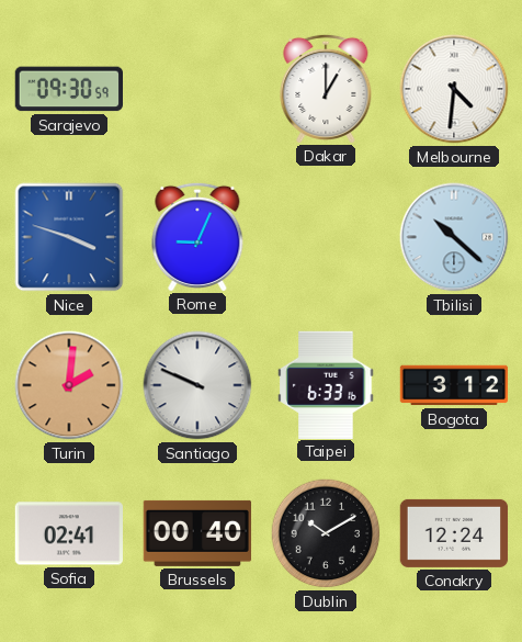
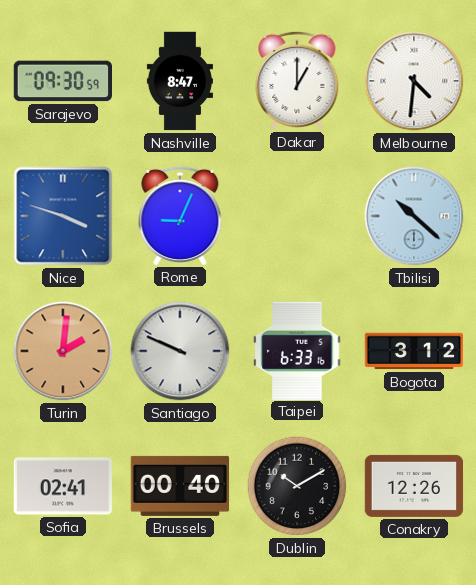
Nashville: none -> 8:47
Conakry: 12:24 -> 12:26
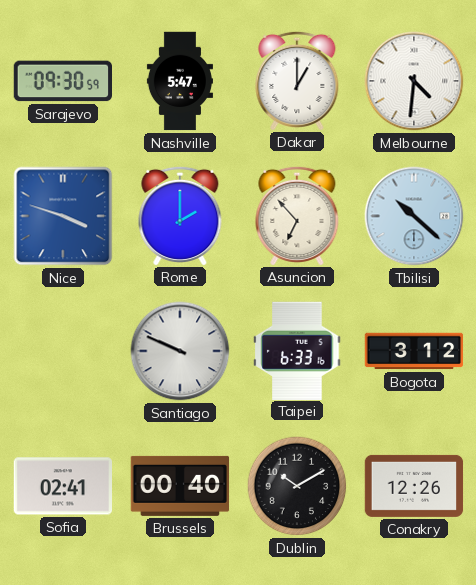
Nashville: 8:47 -> 5:47
Rome: 9:04 -> 2:00
Asuncion: none -> 6:53
Turin: 2:01 -> none
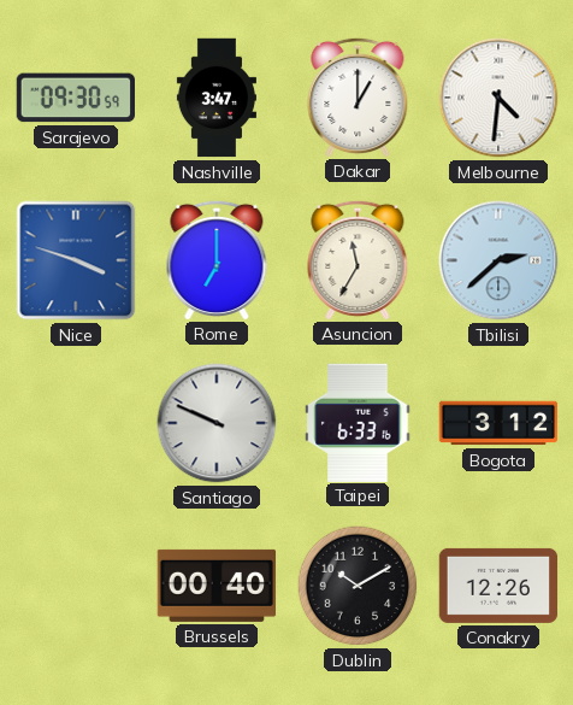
Nashville: 5:47 -> 3:47
Rome: 2:00 -> 7:00
Asuncion: 6:53 -> 11:35
Tbilisi: 10:22 -> 2:38
Sofia: 02:41 -> none
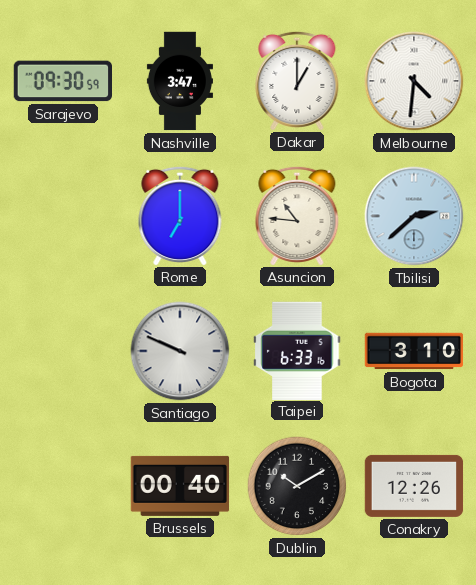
Nice: 3:48 -> none
Asuncion: 11:35 -> 10:46
Bogota: 3:12 -> 3:10
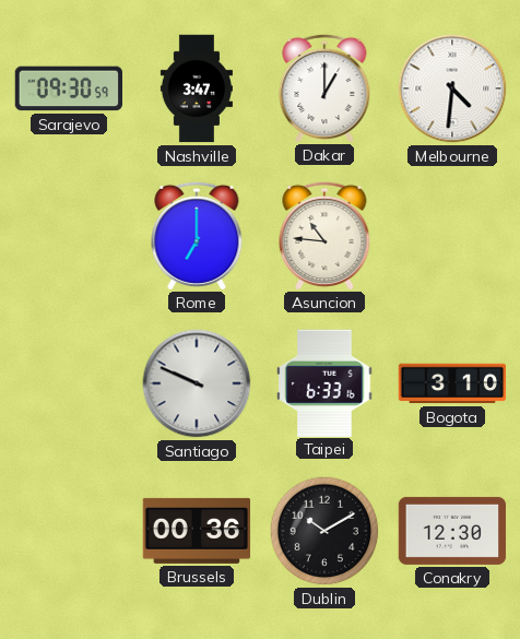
Tbilisi: 2:38 -> none
Brussels: 00:40 -> 00:36
Conakry: 12:26 -> 12:30
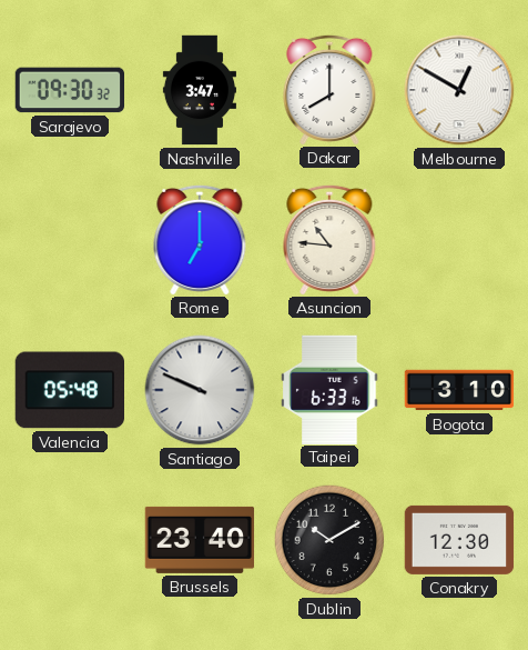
Sarajevo: 09:30:59 -> 09:30:32
Dakar: 1:00 -> 8:00
Melbourne: 4:31 -> 12:50
Valencia: none -> 05:48
Brussels: 00:36 -> 23:40
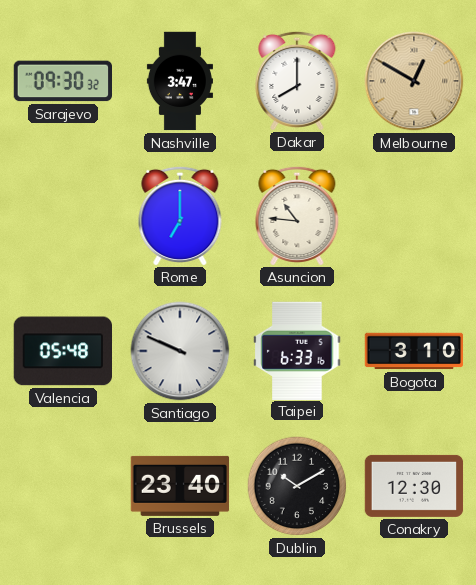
Melbourne dial: white -> champagne
